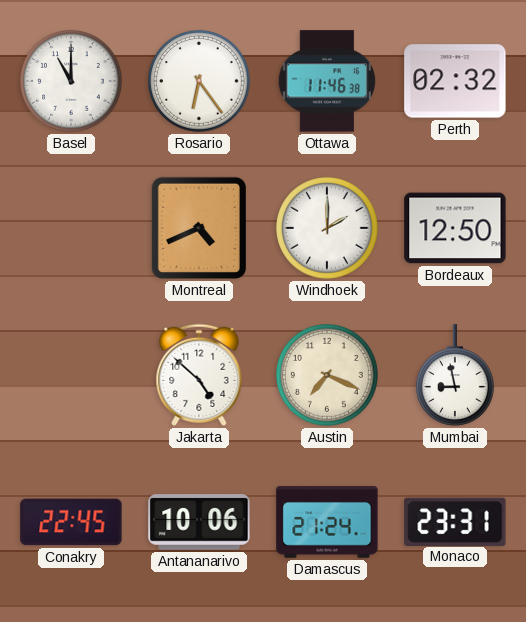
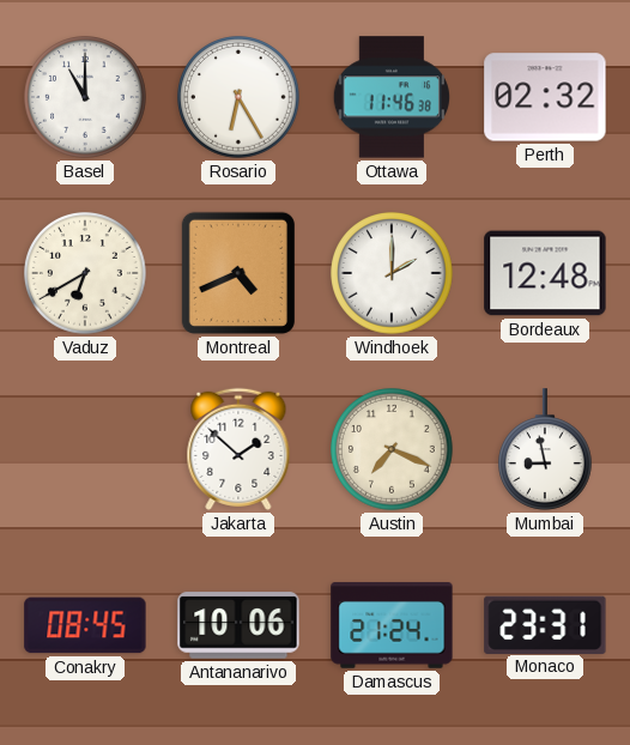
Rosario: 6:24 -> 6:25
Vaduz: none -> 6:40
Bordeaux: 12:50 -> 12:48
Jakarta: 4:52 -> 1:52
Conakry: 22:45 -> 08:45
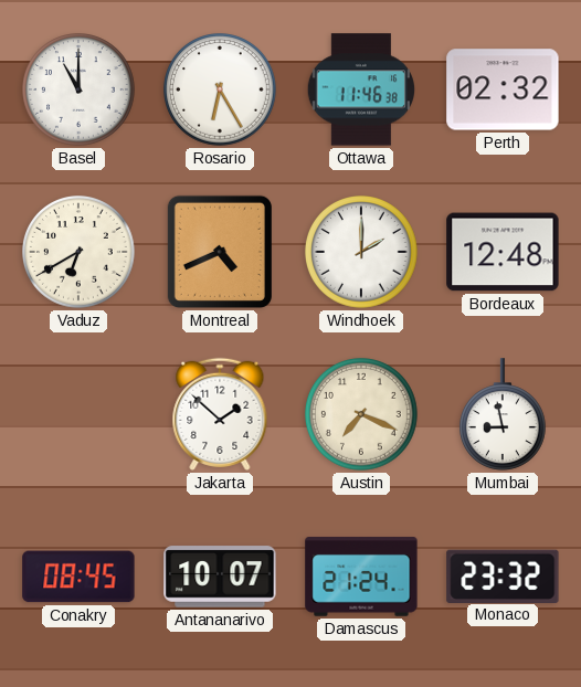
Antananarivo: 10:06 -> 10:07
Monaco: 23:31 -> 23:32
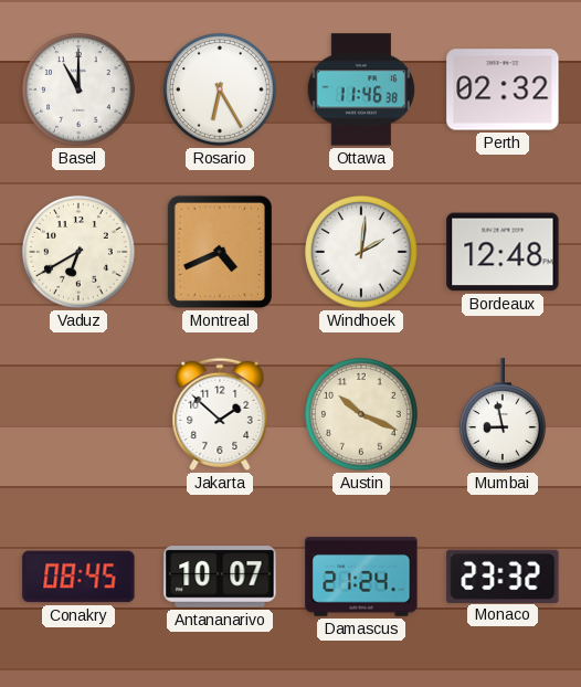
Windhoek: 2:00 -> 2:01
Austin: 7:19 -> 10:19
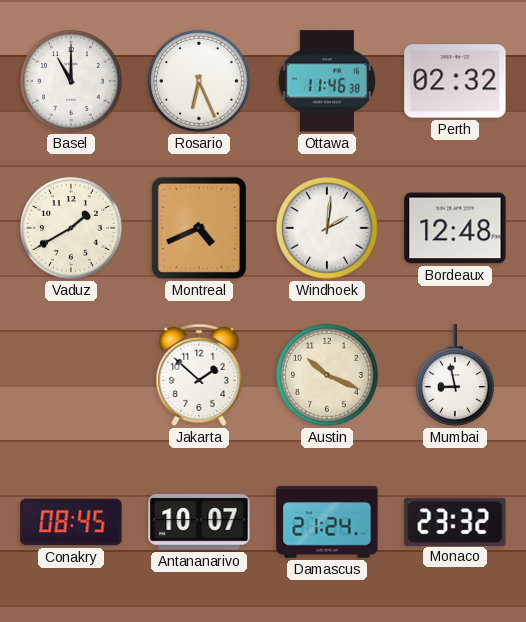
Rosario: 6:25 -> 6:26
Vaduz: 6:40 -> 1:40
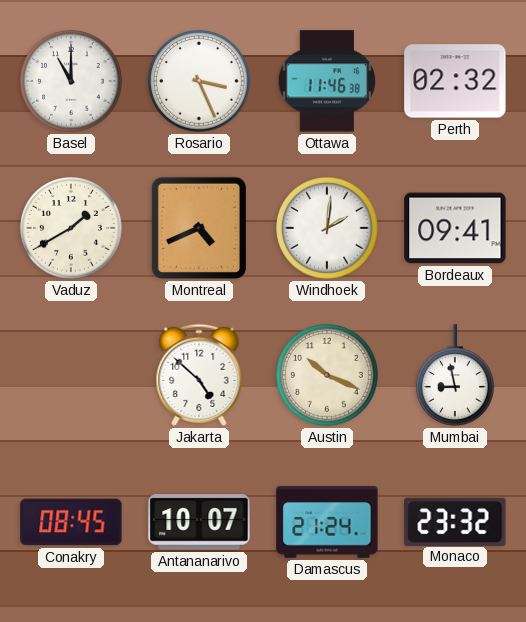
Rosario: 6:26 -> 3:26
Bordeaux: 12:48 -> 09:41
Jakarta: 1:52 -> 4:52
